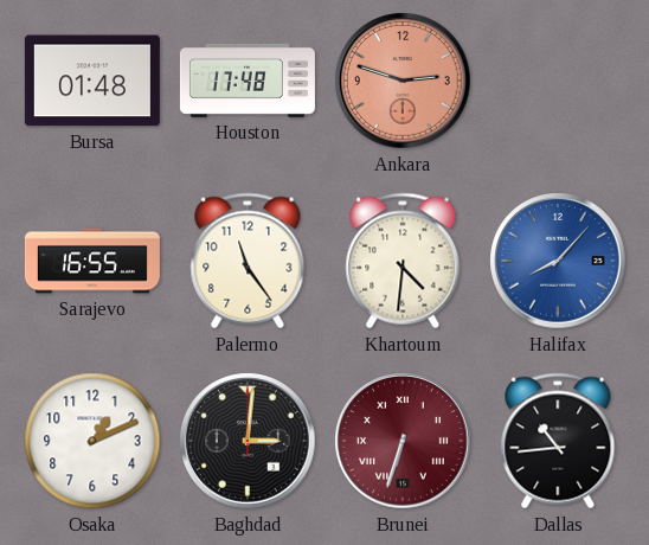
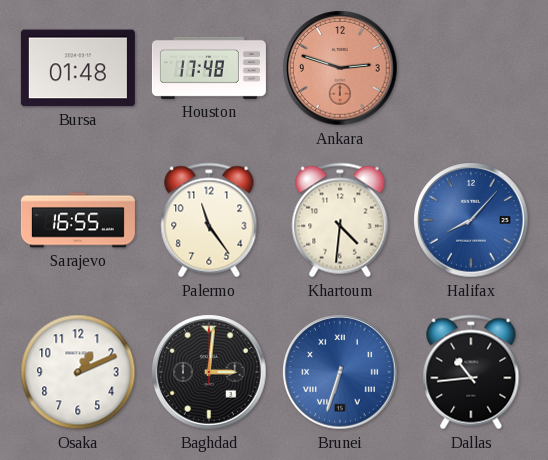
Brunei dial: burgundy -> blue
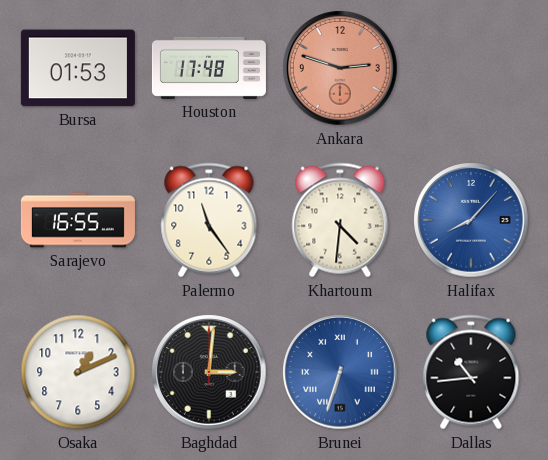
Bursa: 01:48 -> 01:53
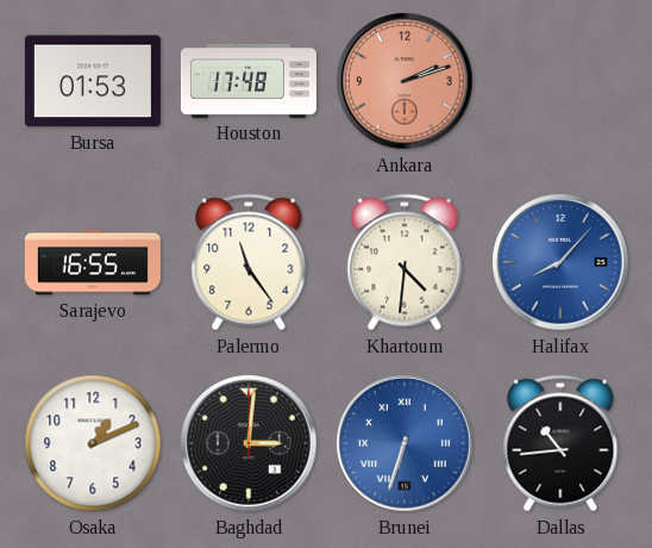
Ankara: 2:48 -> 2:12
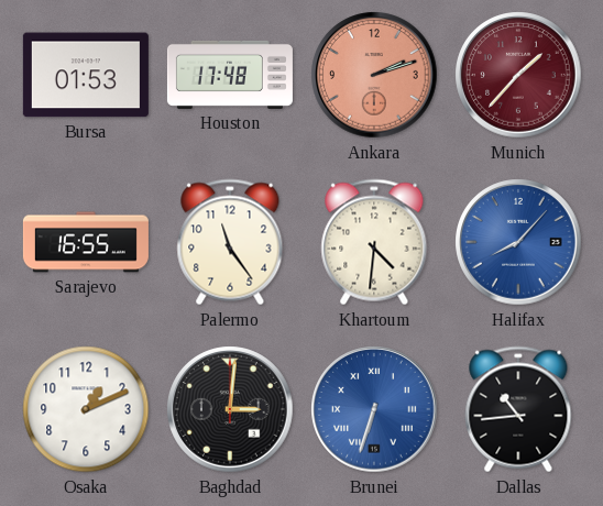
Munich: none -> 1:37
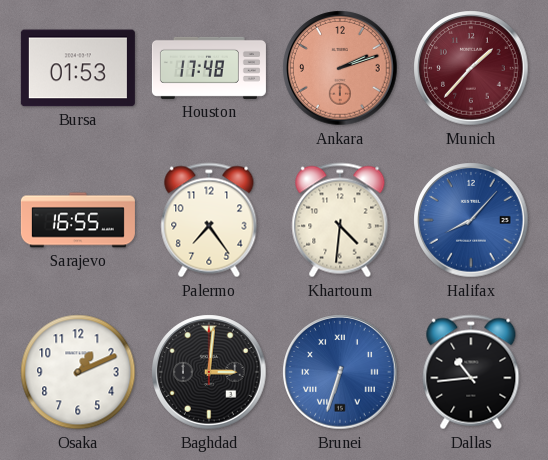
Palermo: 11:24 -> 7:24
